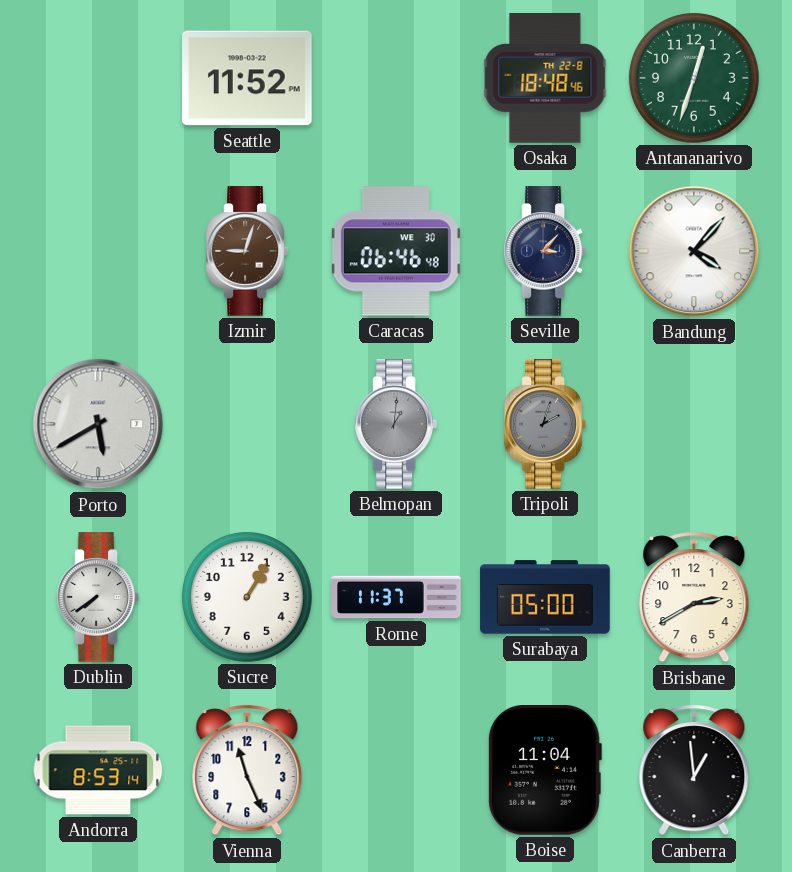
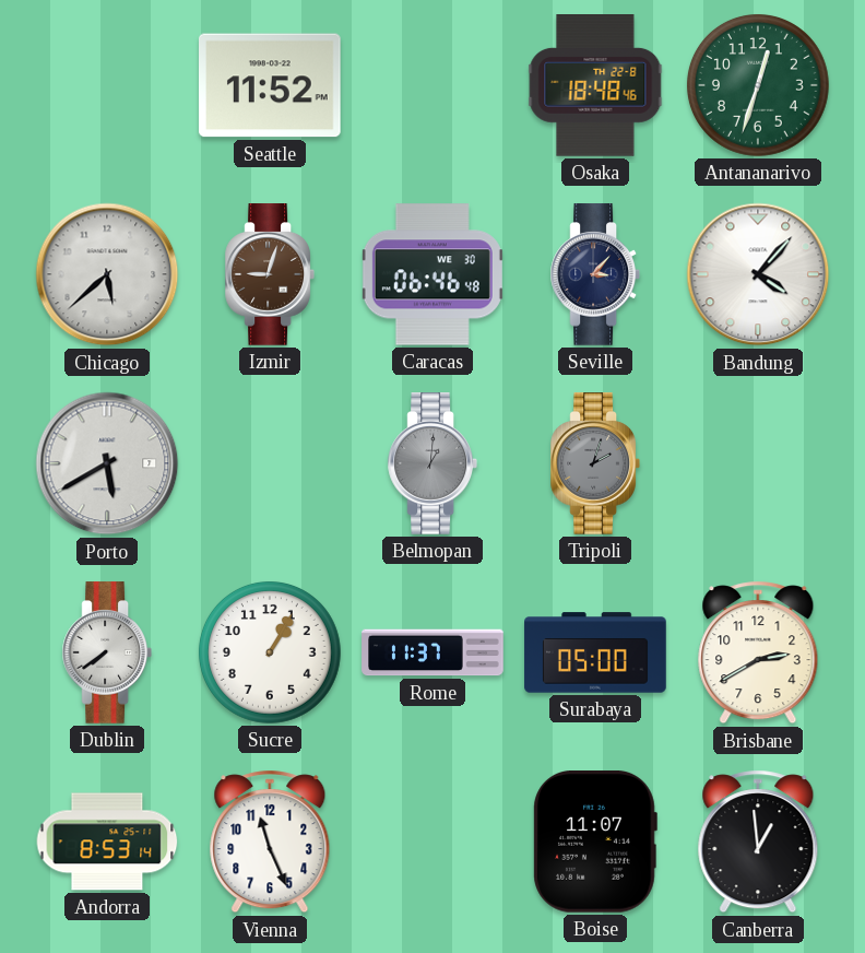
Chicago: none -> 5:38
Boise: 11:04 -> 11:07
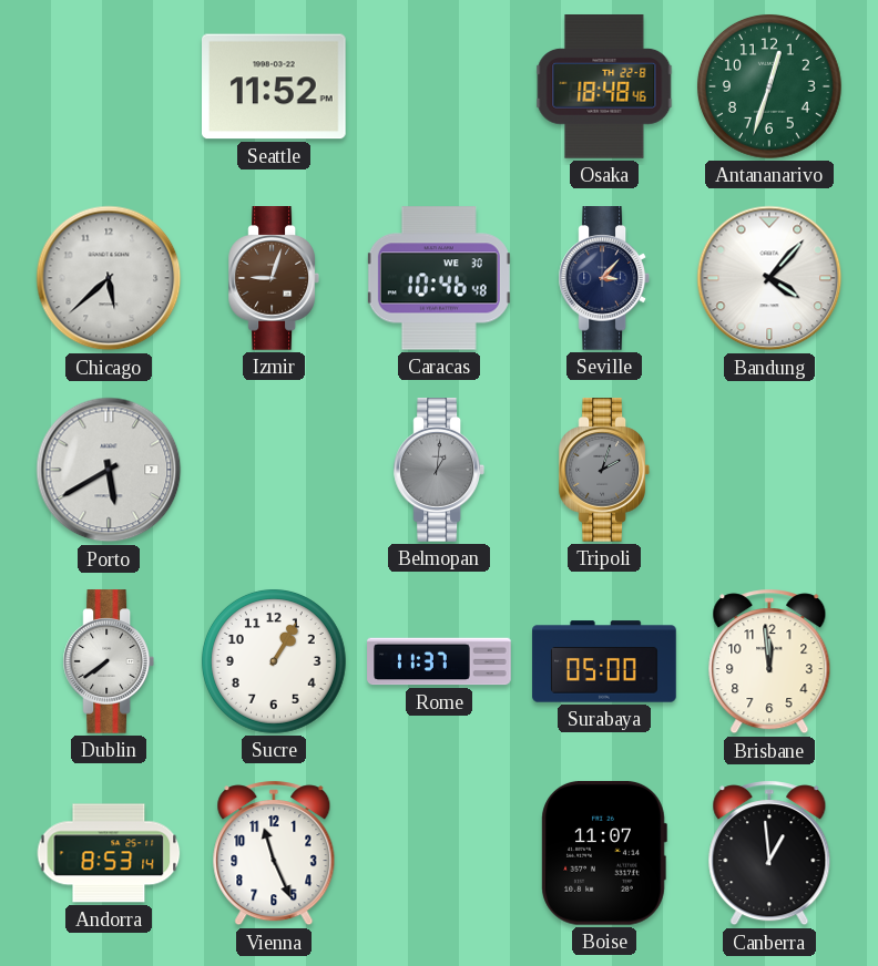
Caracas: 06:46 -> 10:46
Brisbane: 2:40 -> 11:59
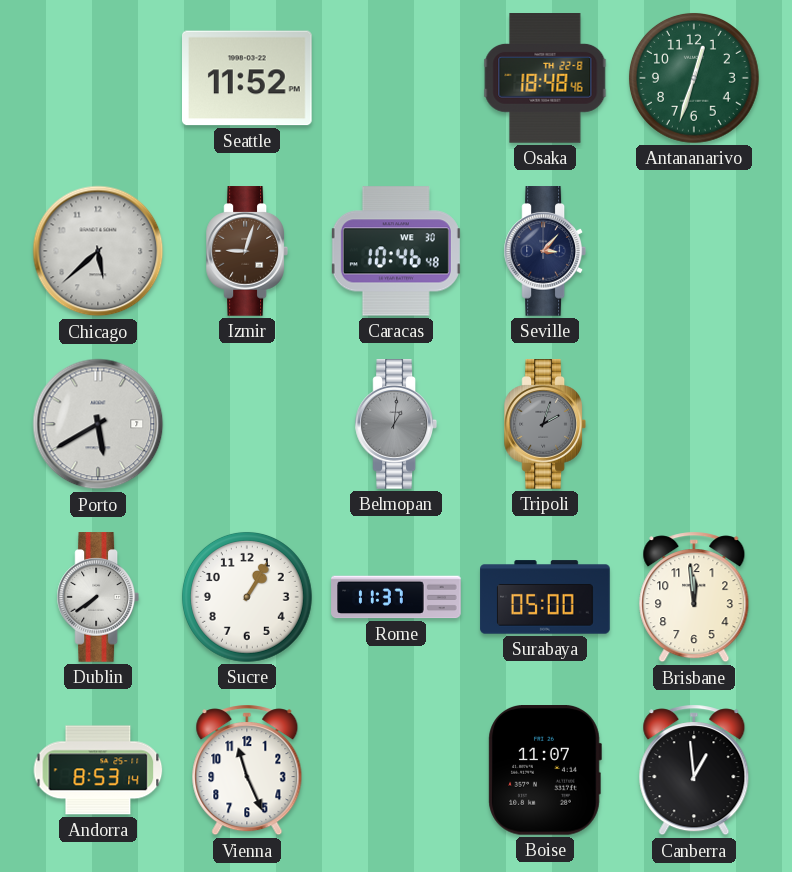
Bandung: 4:07 -> none
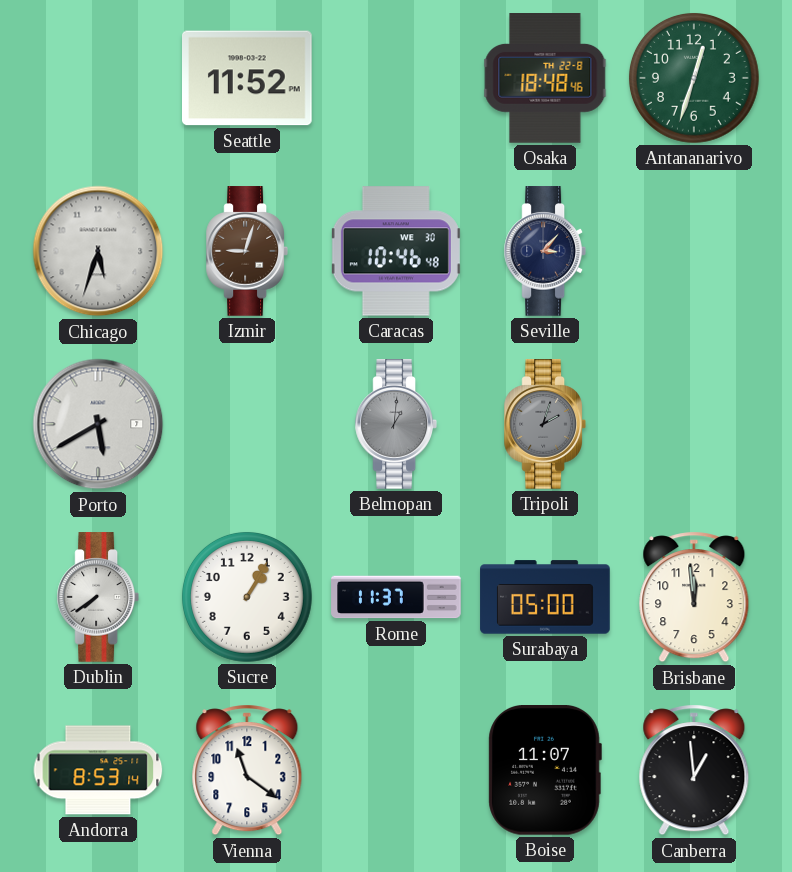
Chicago: 5:38 -> 5:33
Vienna: 11:26 -> 11:21
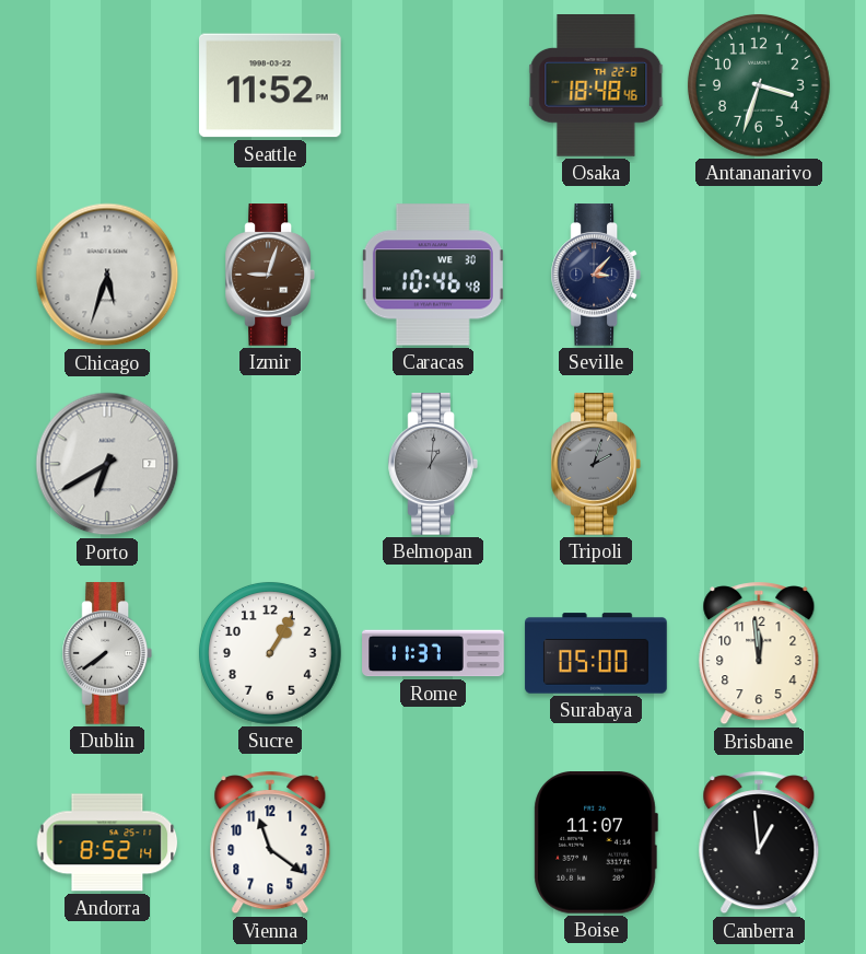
Antananarivo: 12:33 -> 3:33
Porto: 5:40 -> 6:40
Andorra: 8:53 -> 8:52
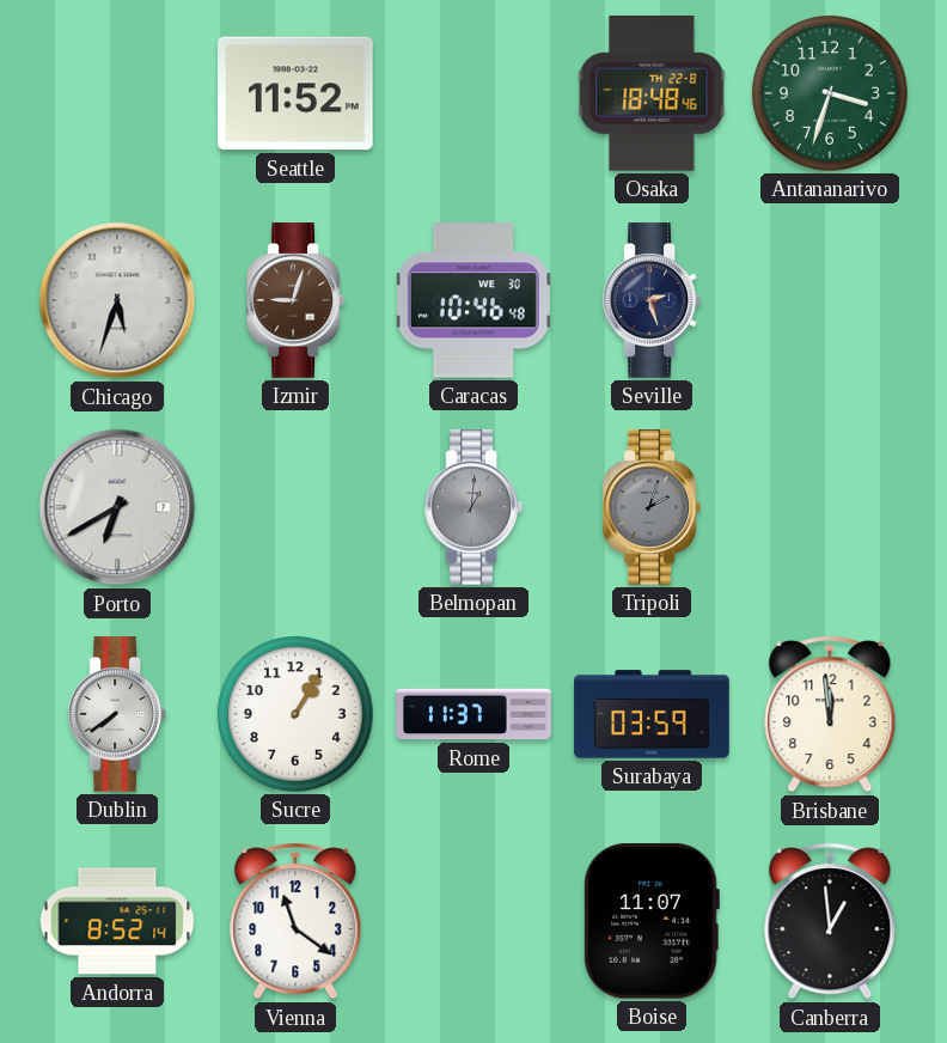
Seville: 3:07 -> 2:27
Surabaya: 05:00 -> 03:59
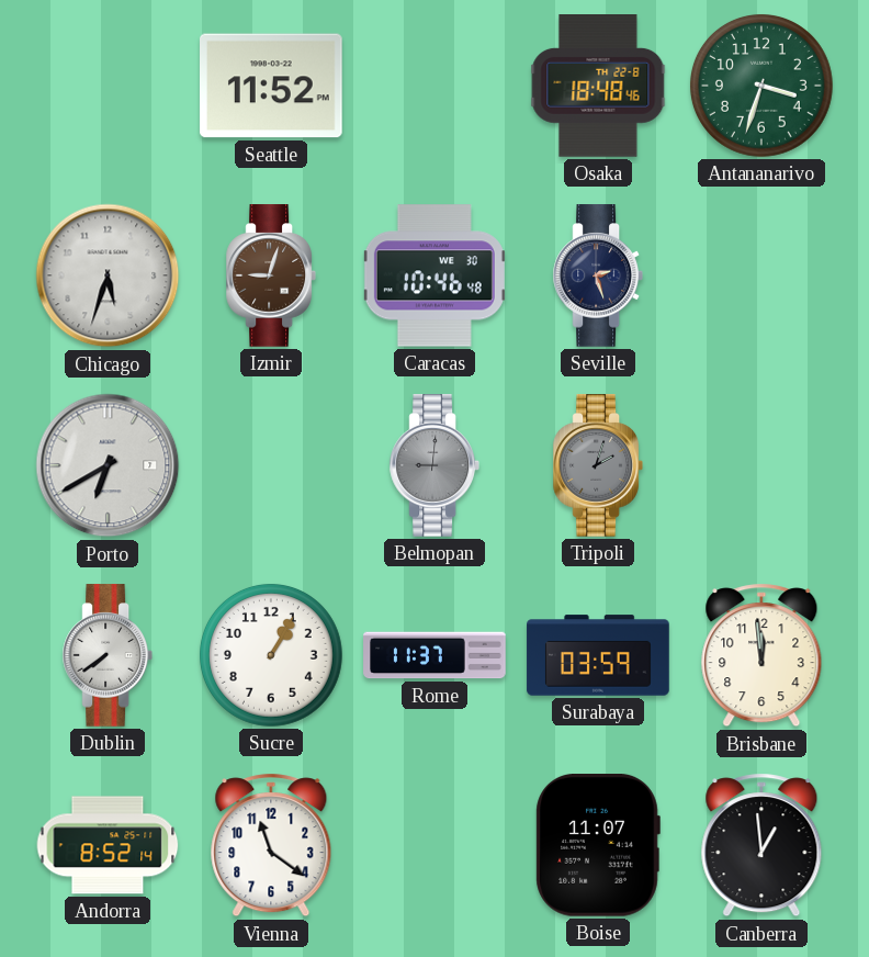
Belmopan: 1:01 -> 9:01
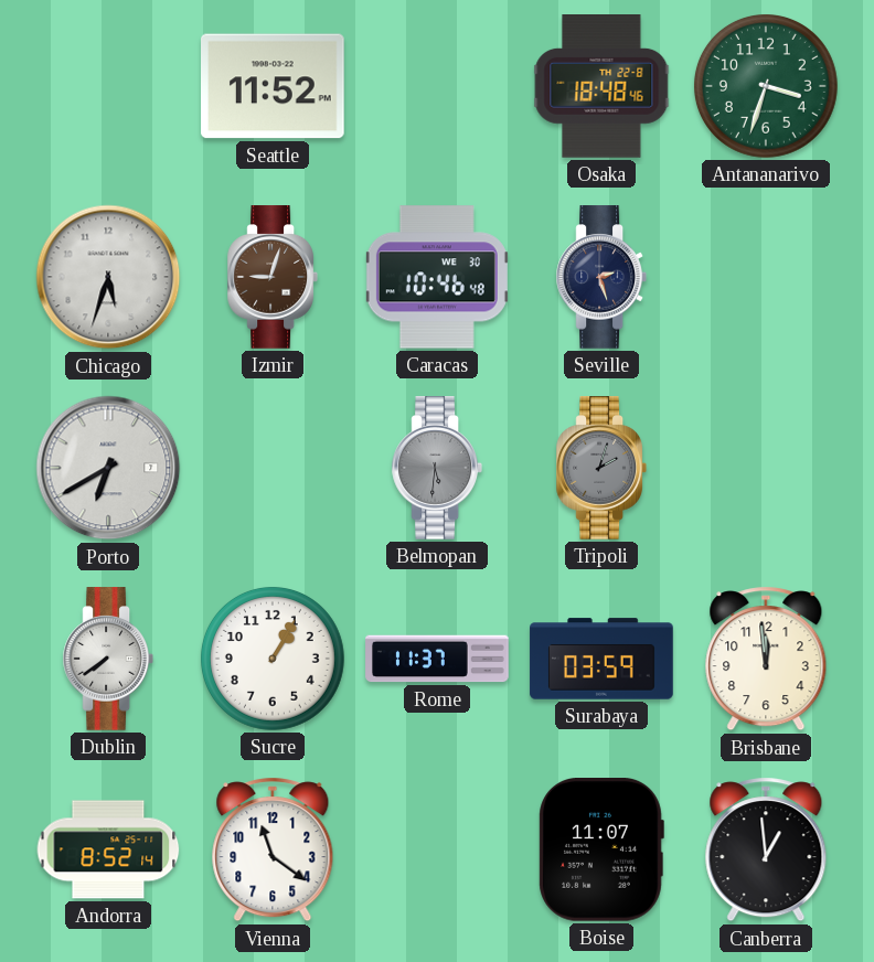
Belmopan: 9:01 -> 5:31
